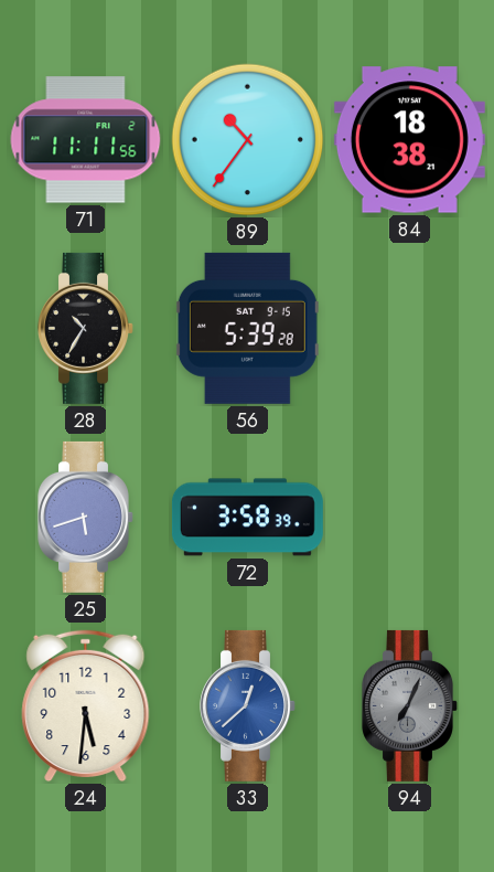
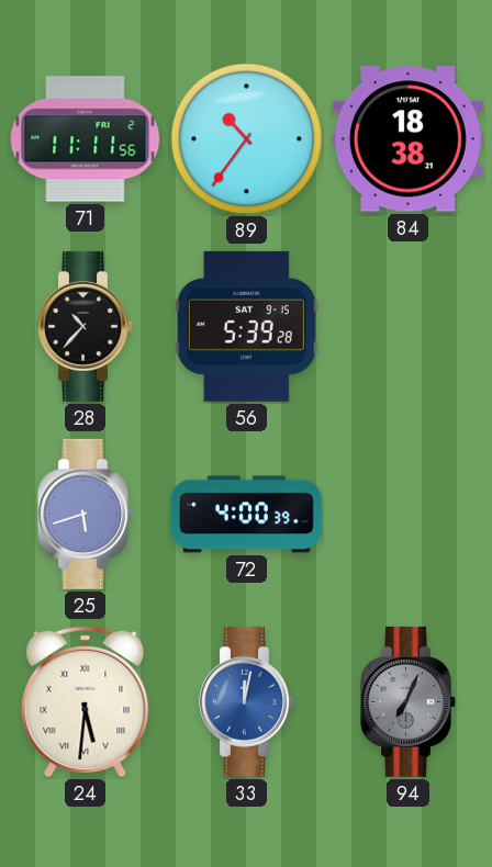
28: 10:35 -> 10:37
72: 3:58 -> 4:00
24 numerals: Arabic -> Roman
33: 12:38 -> 12:02
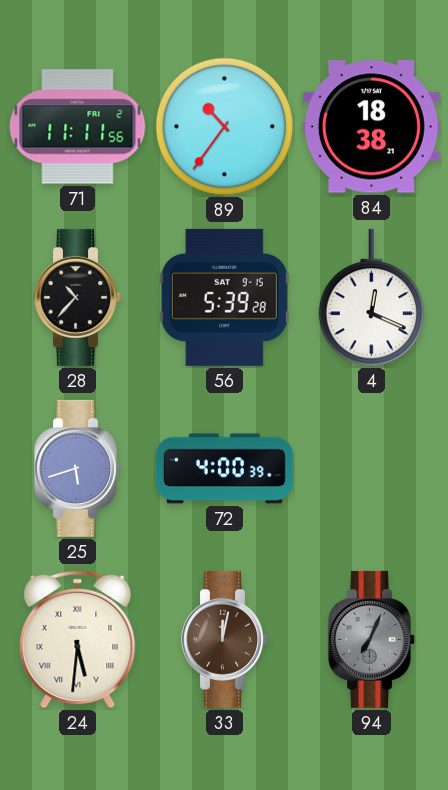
4: none -> 12:19
33 dial: blue -> brown
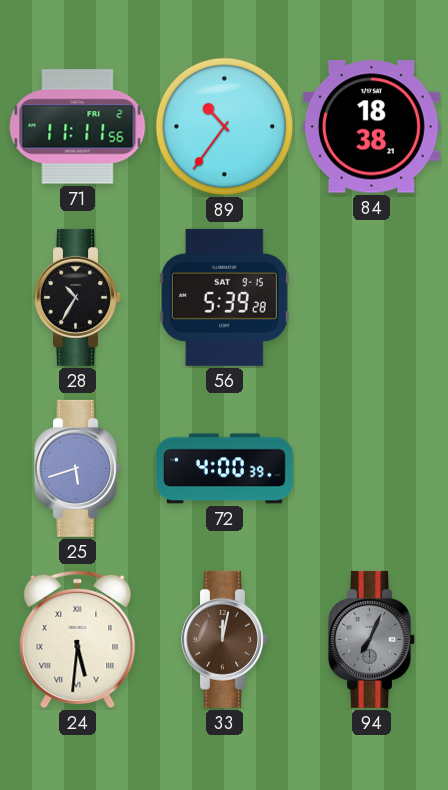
28: 10:37 -> 10:35
4: 12:19 -> none
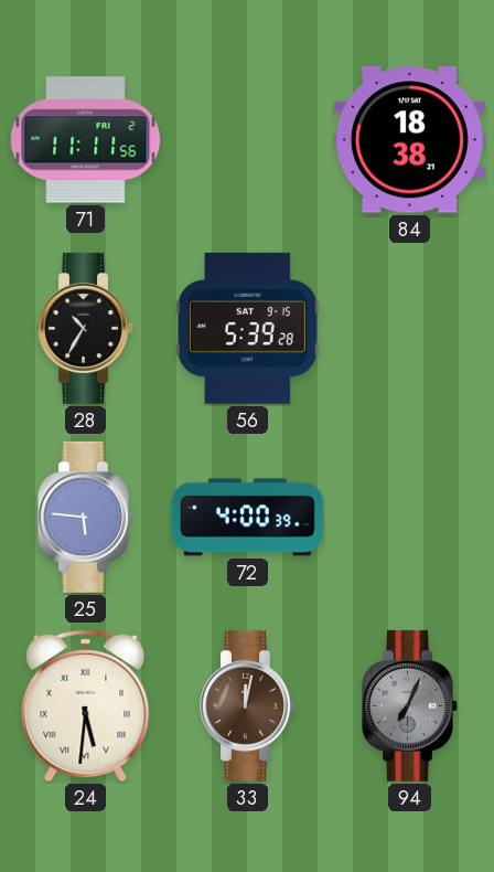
89: 10:36 -> none
25: 5:42 -> 5:46
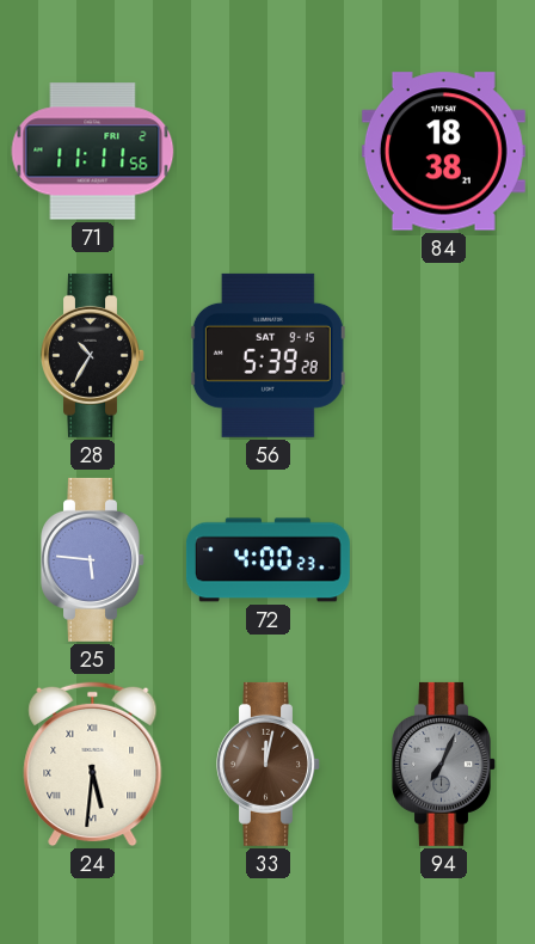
72: 4:00:39 -> 4:00:23
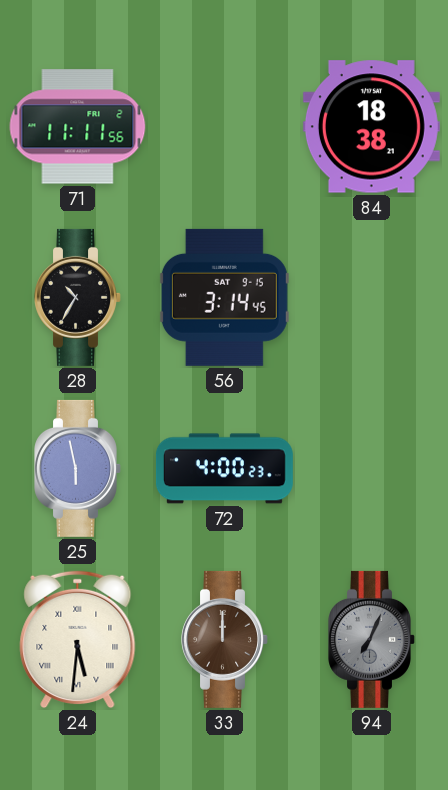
56: 5:39 -> 3:14
25: 5:46 -> 5:58
33: 12:02 -> 12:00
